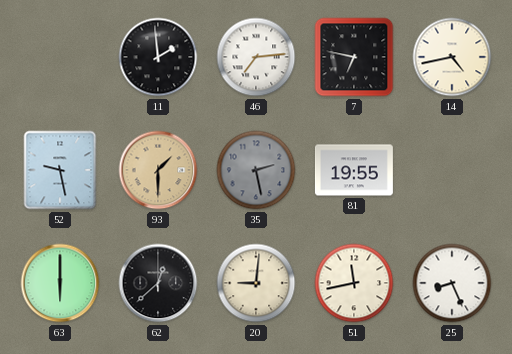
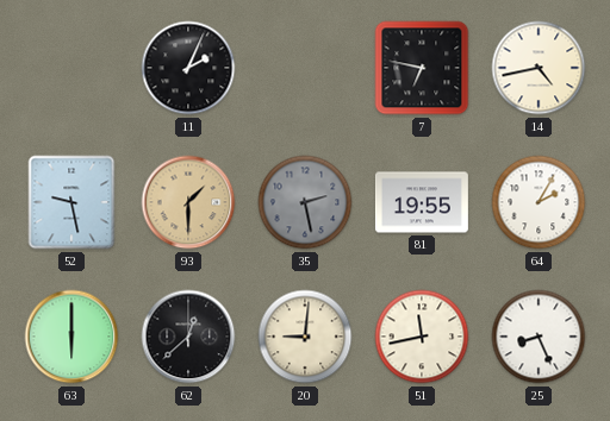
11: 1:59 -> 2:04
46: 7:14 -> none
64: none -> 2:05
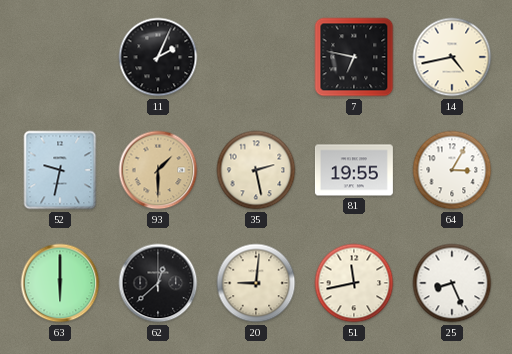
52: 9:28 -> 9:32
35 dial: grey -> cream
64: 2:05 -> 3:05
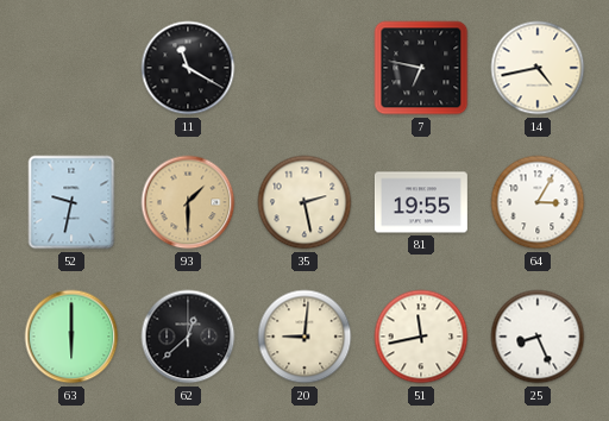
11: 2:04 -> 11:20
